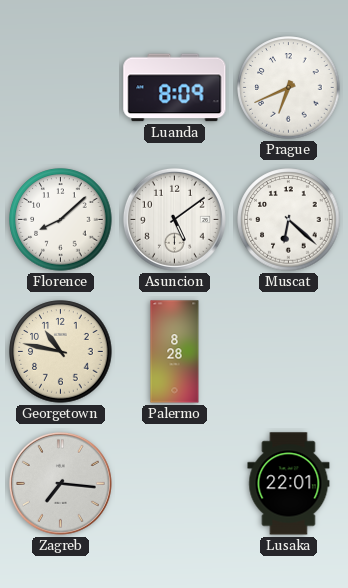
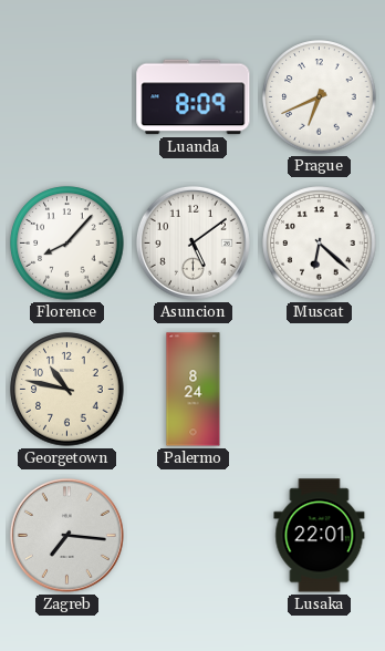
Florence: 8:08 -> 8:07
Palermo: 8:28 -> 8:24
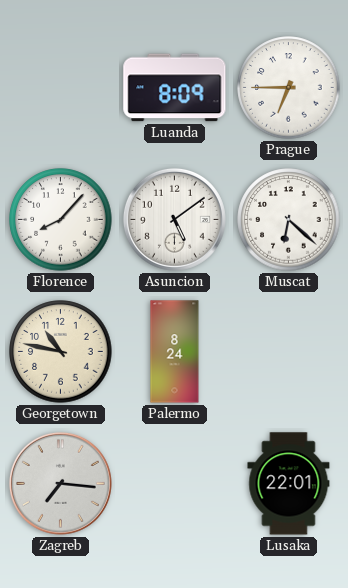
Prague: 6:41 -> 6:45
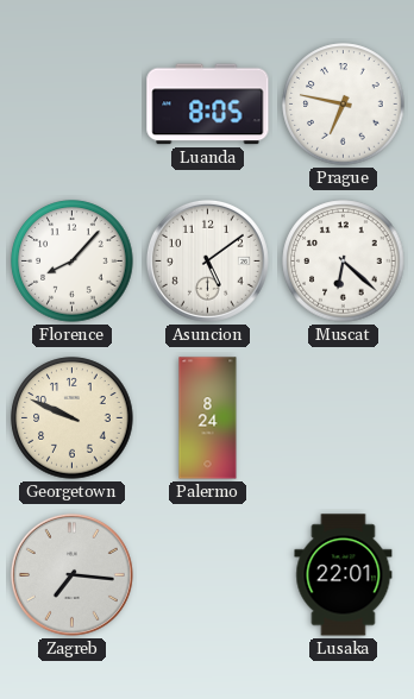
Luanda: 8:09 -> 8:05
Prague: 6:45 -> 6:47
Georgetown: 10:47 -> 9:49
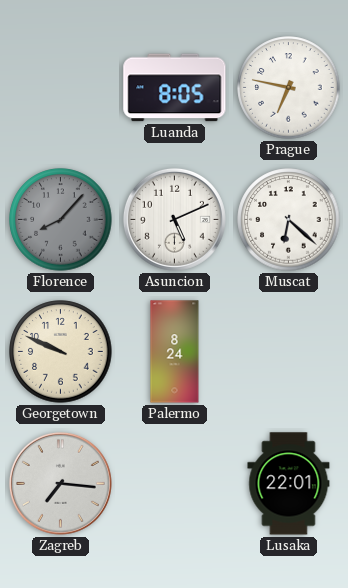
Florence dial: white -> grey
Asuncion: 5:09 -> 5:11
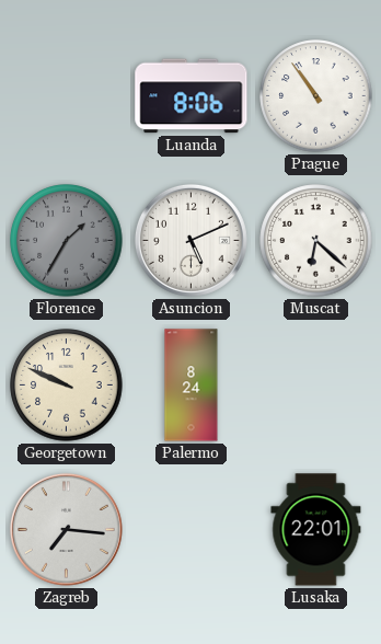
Luanda: 8:05 -> 8:06
Prague: 6:47 -> 10:54
Florence: 8:07 -> 1:35
